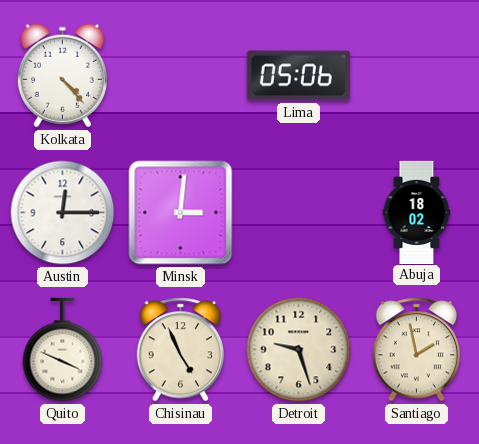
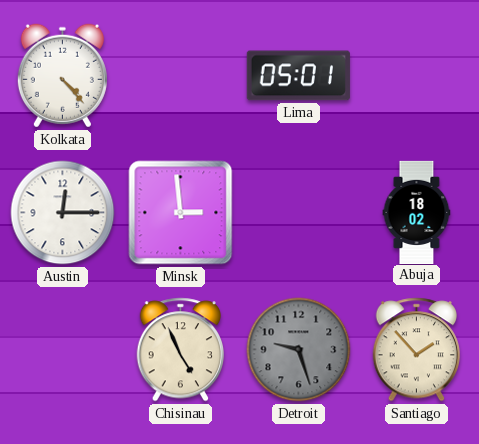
Lima: 05:06 -> 05:01
Minsk: 3:01 -> 2:59
Quito: 3:49 -> none
Detroit dial: cream -> grey
Santiago: 1:58 -> 1:53
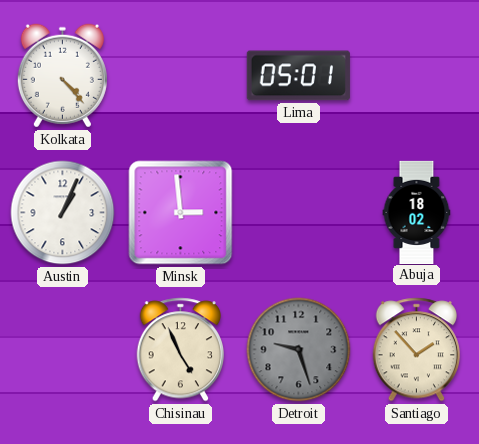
Austin: 12:15 -> 1:04
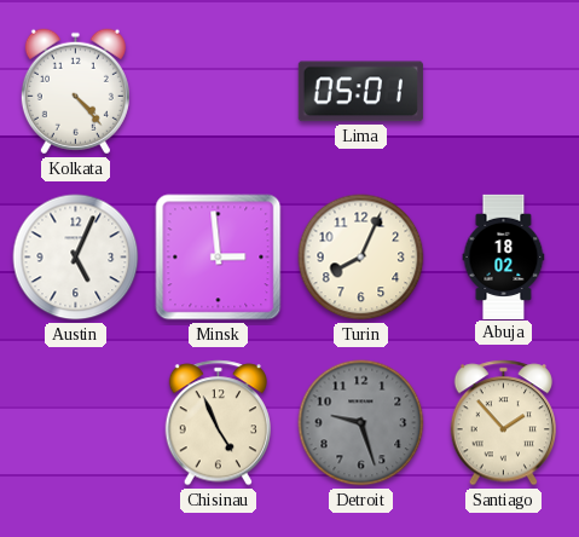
Austin: 1:04 -> 5:04
Turin: none -> 8:04
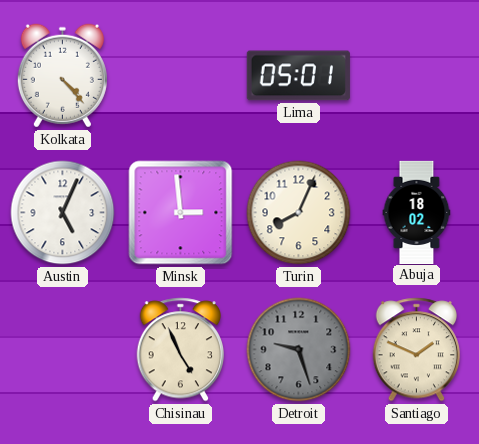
Santiago: 1:53 -> 1:49
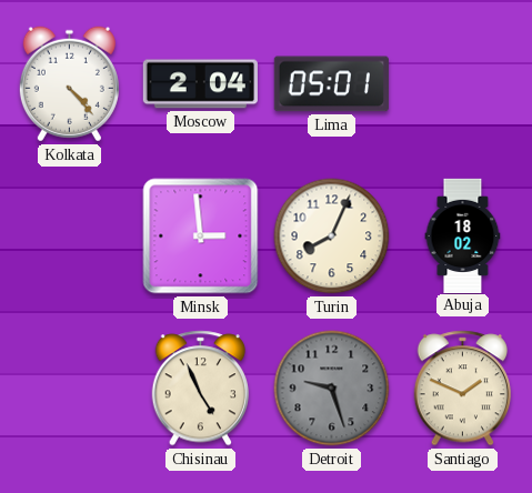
Moscow: none -> 2:04
Austin: 5:04 -> none
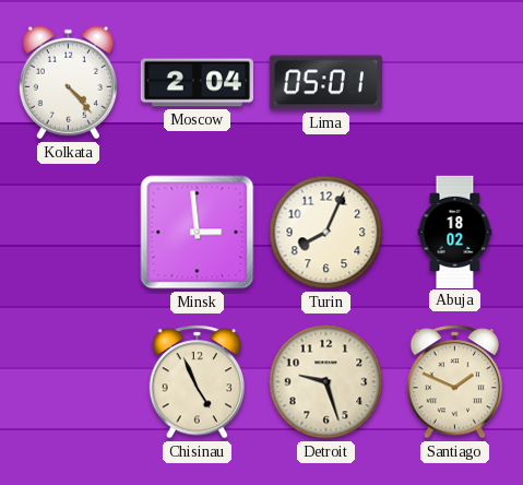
Detroit dial: grey -> cream
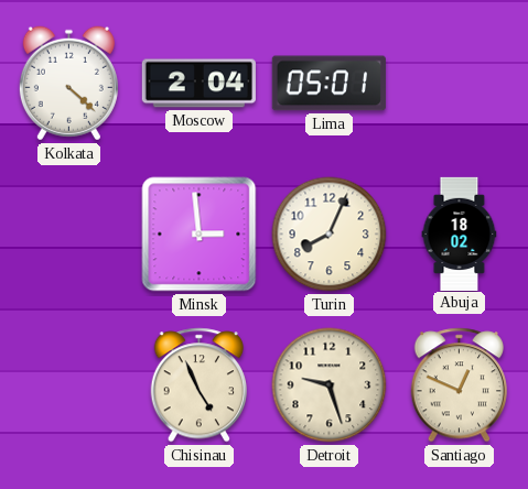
Kolkata: 4:23 -> 4:22
Santiago: 1:49 -> 12:49
